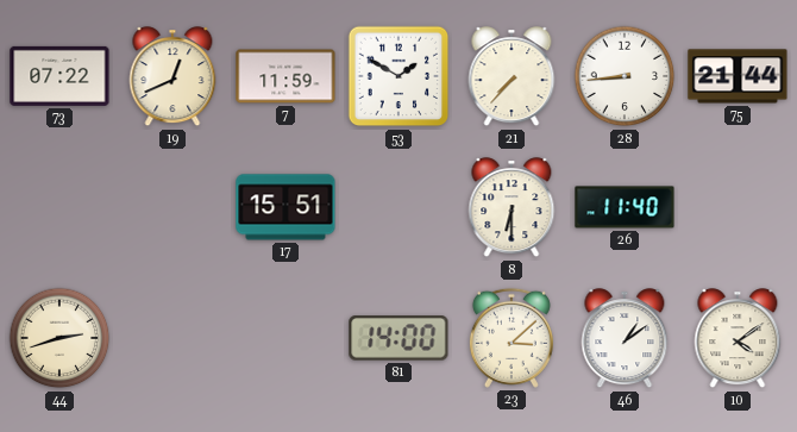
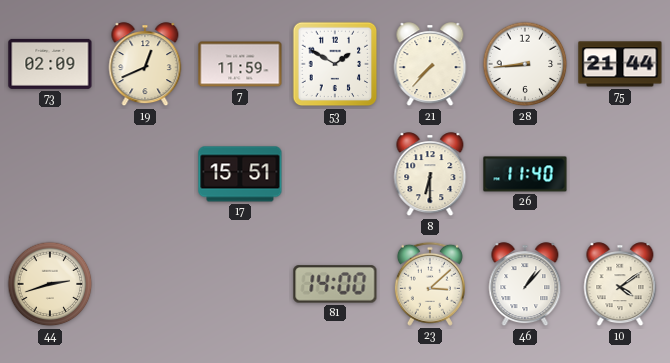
73: 07:22 -> 02:09
46: 1:09 -> 1:07
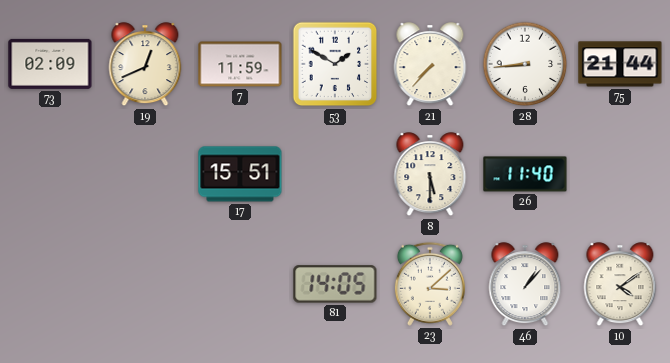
8: 6:30 -> 5:30
44: 2:42 -> none
81: 14:00 -> 14:05
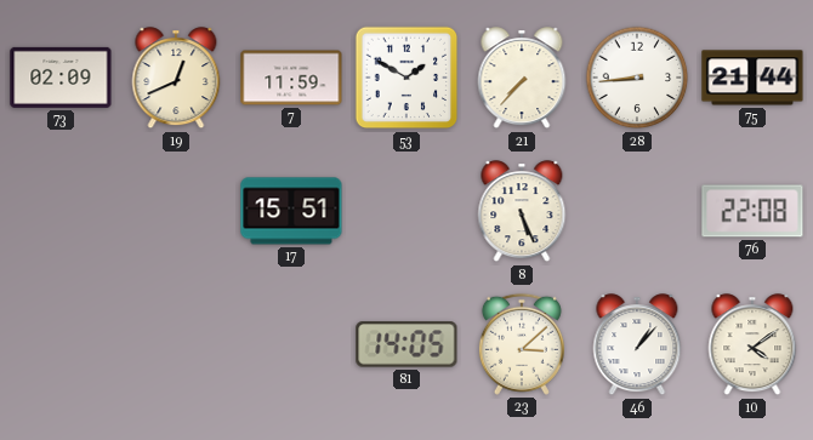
8: 5:30 -> 5:26
26: 11:40 -> none
76: none -> 22:08
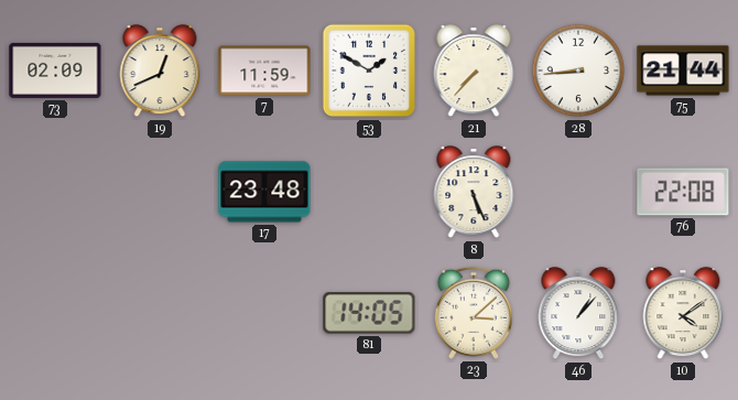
17: 15:51 -> 23:48
